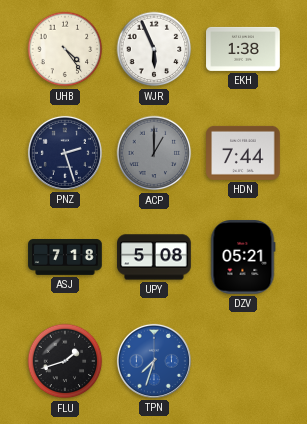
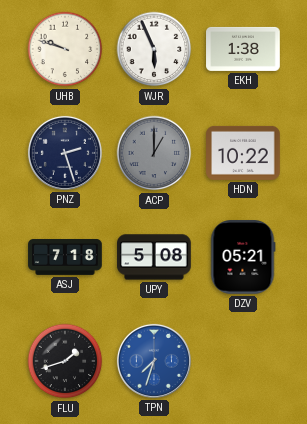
UHB: 4:24 -> 9:48
HDN: 7:44 -> 10:22
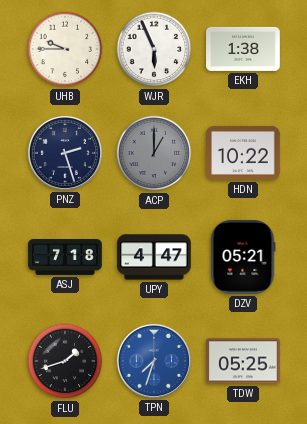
UHB: 9:48 -> 9:45
UPY: 5:08 -> 4:47
TDW: none -> 05:25
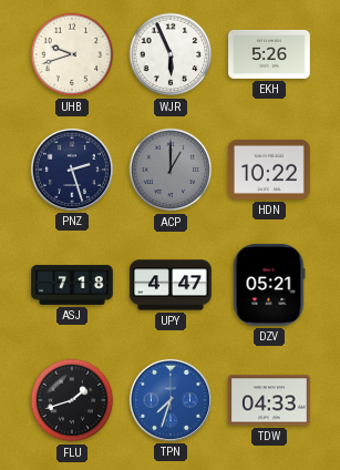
UHB: 9:45 -> 9:42
EKH: 1:38 -> 5:26
TDW: 05:25 -> 04:33
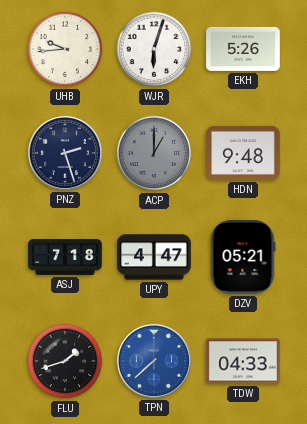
UHB: 9:42 -> 9:44
WJR: 5:56 -> 6:03
HDN: 10:22 -> 9:48
TPN: 7:33 -> 7:38
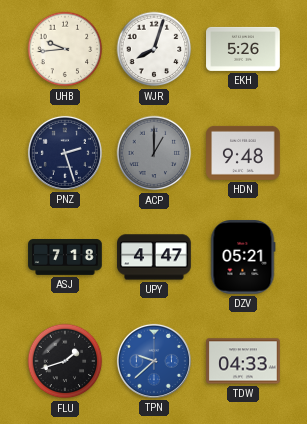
WJR: 6:03 -> 8:03
TPN: 7:38 -> 9:38
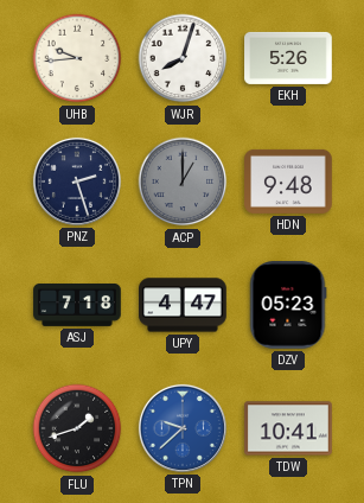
DZV: 05:21 -> 05:23
TDW: 04:33 -> 10:41
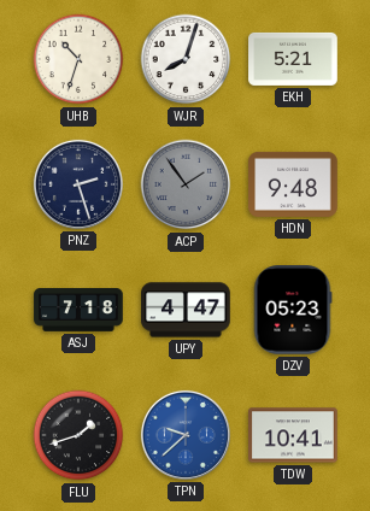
UHB: 9:44 -> 10:33
EKH: 5:26 -> 5:21
ACP: 1:00 -> 1:54
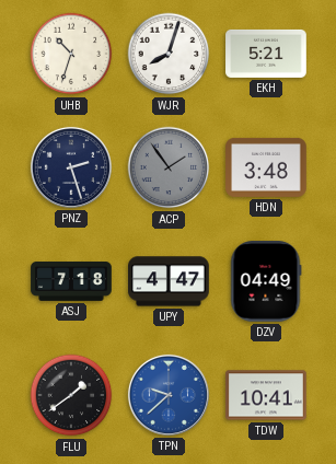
HDN: 9:48 -> 3:48
DZV: 05:23 -> 04:49
FLU: 1:42 -> 1:39
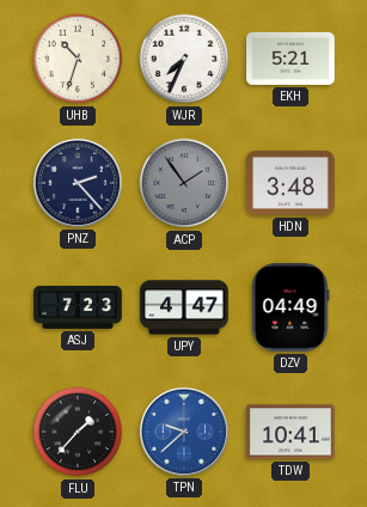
WJR: 8:03 -> 7:34
PNZ: 2:27 -> 2:23
ASJ: 7:18 -> 7:23
FLU: 1:39 -> 1:37
